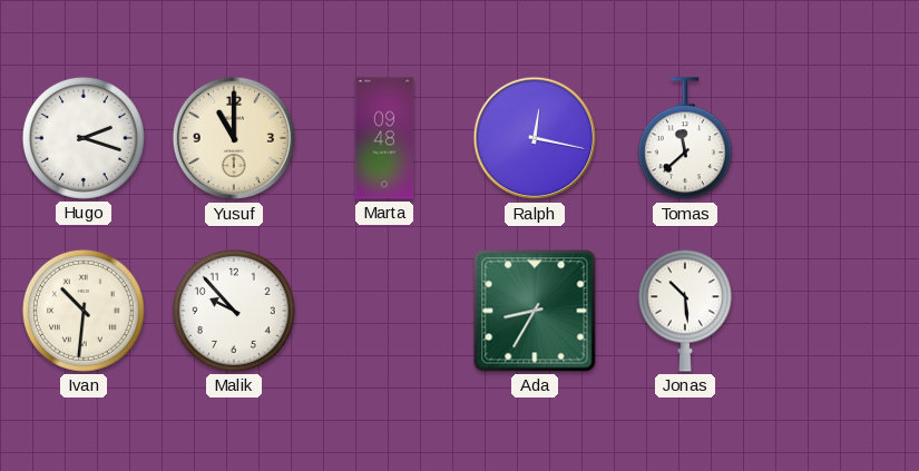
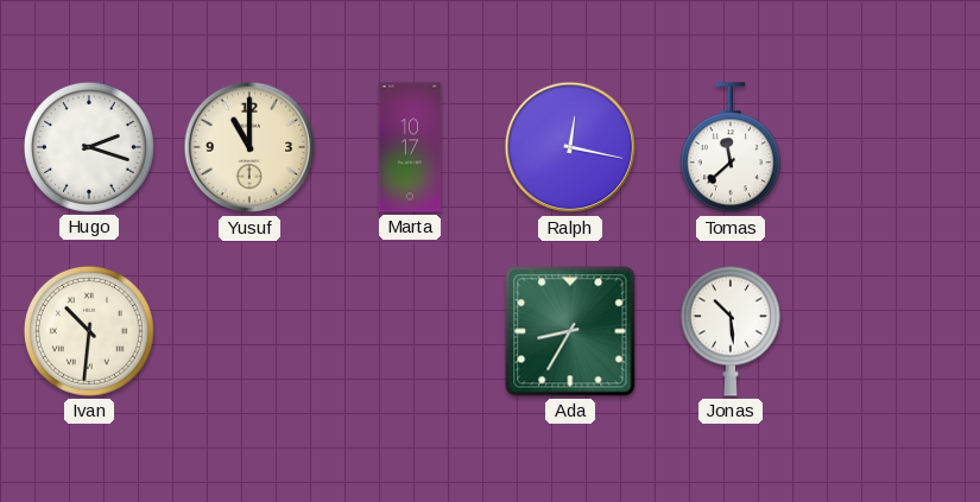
Marta: 09:48 -> 10:17
Malik: 9:53 -> none
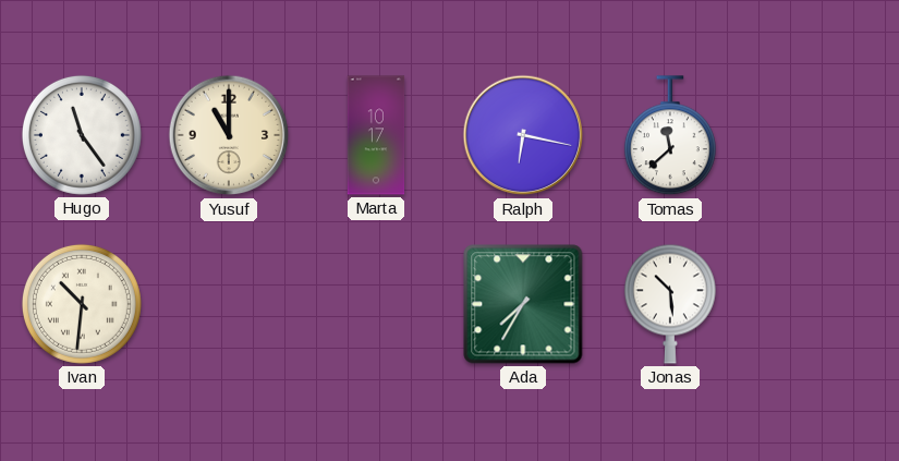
Hugo: 2:18 -> 11:24
Ralph: 12:17 -> 6:17
Ada: 8:35 -> 7:35
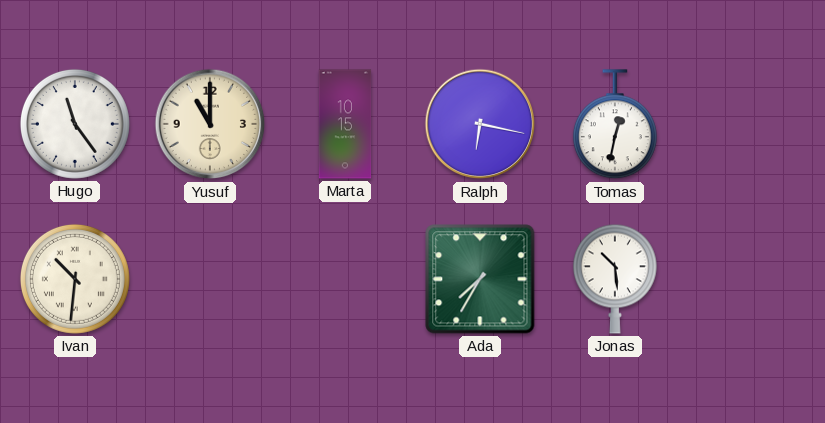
Marta: 10:17 -> 10:15
Tomas: 11:38 -> 12:32
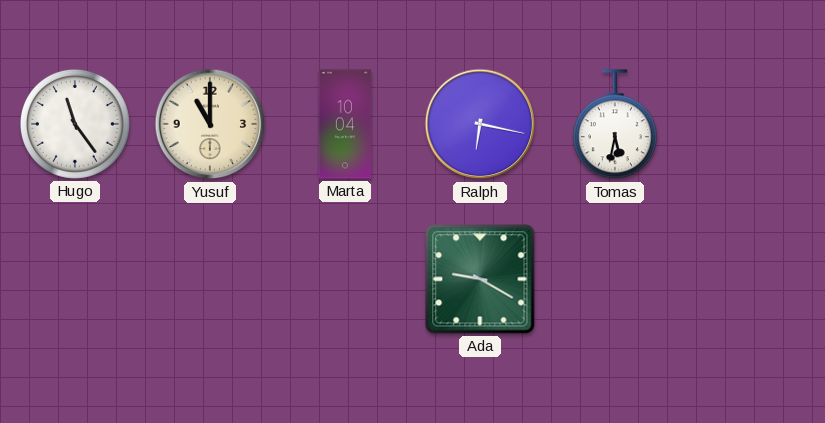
Marta: 10:15 -> 10:04
Tomas: 12:32 -> 5:32
Ivan: 10:31 -> none
Ada: 7:35 -> 9:20
Jonas: 10:29 -> none
